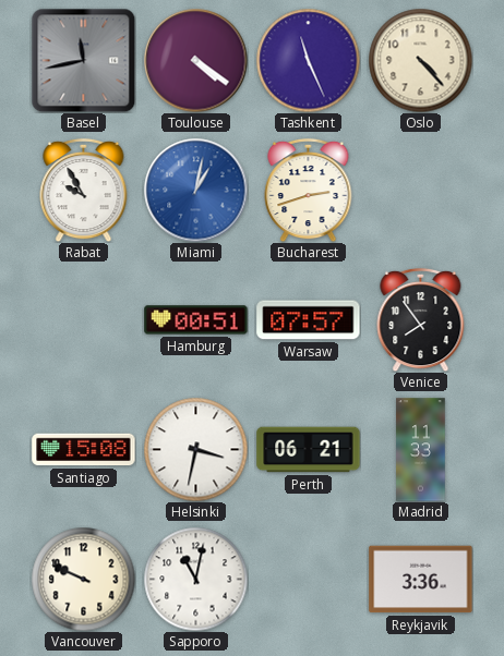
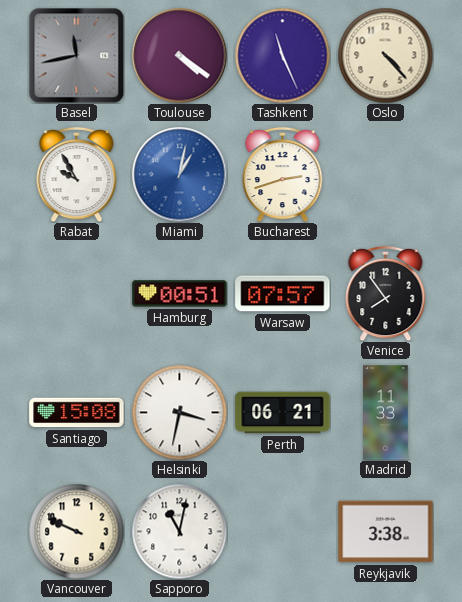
Reykjavik: 3:36 -> 3:38
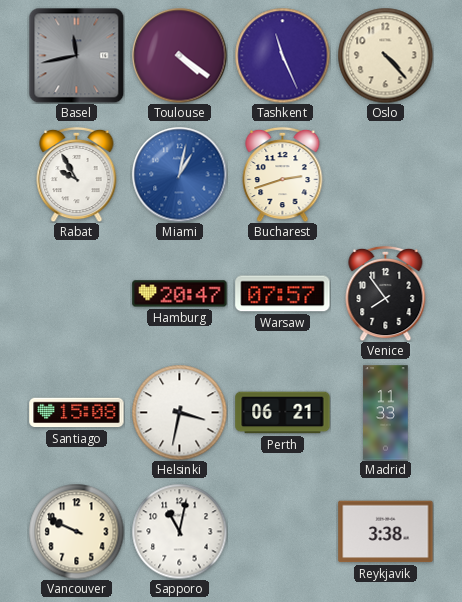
Hamburg: 00:51 -> 20:47
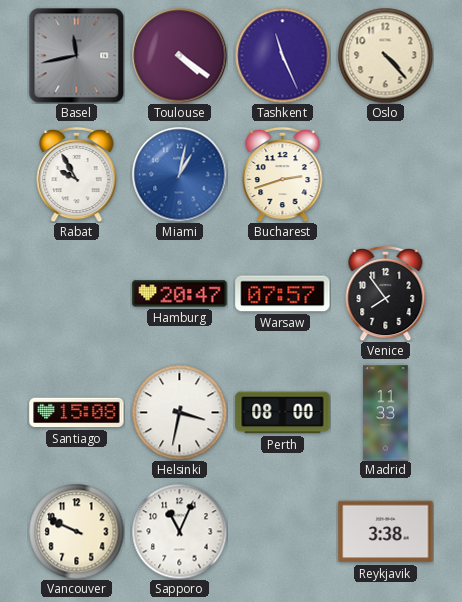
Perth: 06:21 -> 08:00
Sapporo: 11:02 -> 11:04
